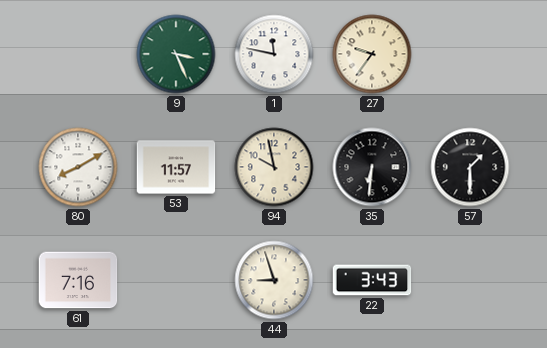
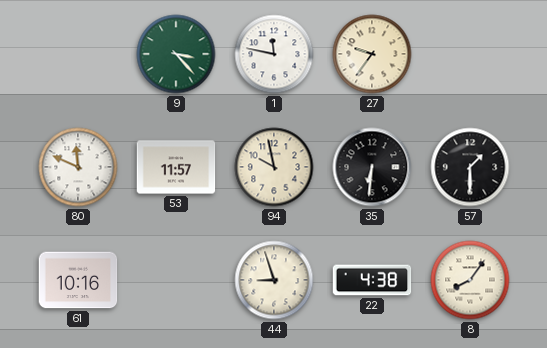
9: 3:26 -> 3:23
80: 8:10 -> 11:49
61: 7:16 -> 10:16
22: 3:43 -> 4:38
8: none -> 8:06
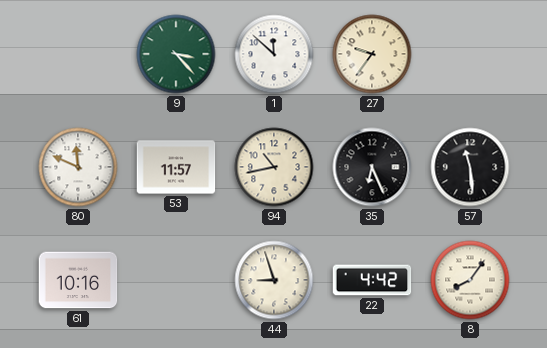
1: 11:47 -> 11:52
94: 9:58 -> 10:43
35: 6:31 -> 6:26
57: 1:30 -> 11:29
22: 4:38 -> 4:42
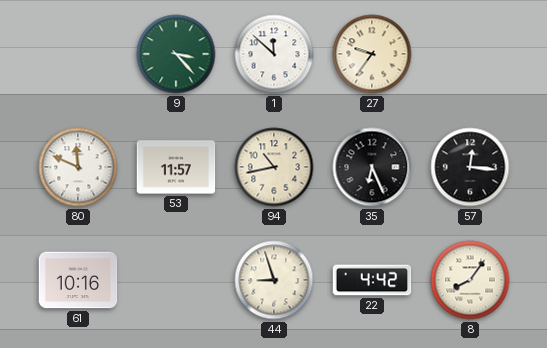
57: 11:29 -> 12:16
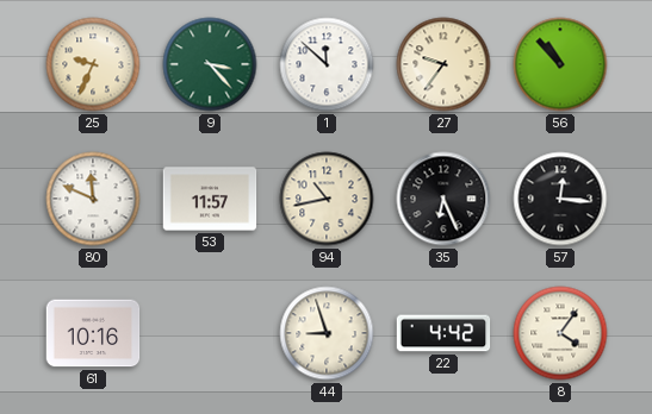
25: none -> 9:34
56: none -> 10:53
8: 8:06 -> 4:06
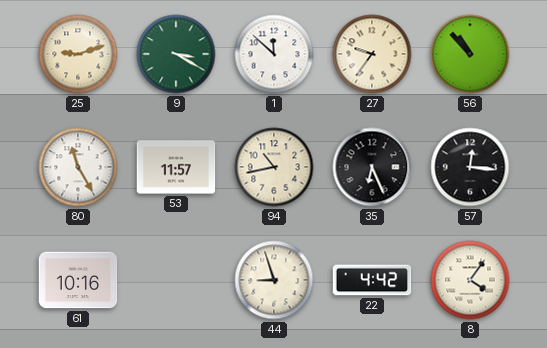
25: 9:34 -> 9:12
9: 3:23 -> 3:20
80: 11:49 -> 11:25
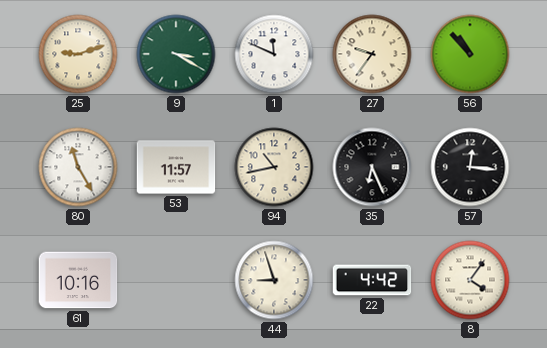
1: 11:52 -> 11:49
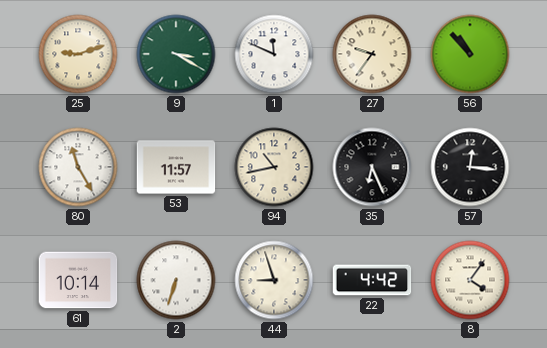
61: 10:16 -> 10:14
2: none -> 6:33
